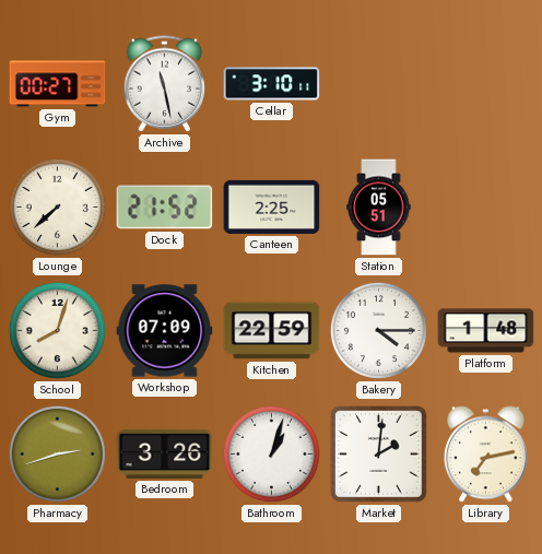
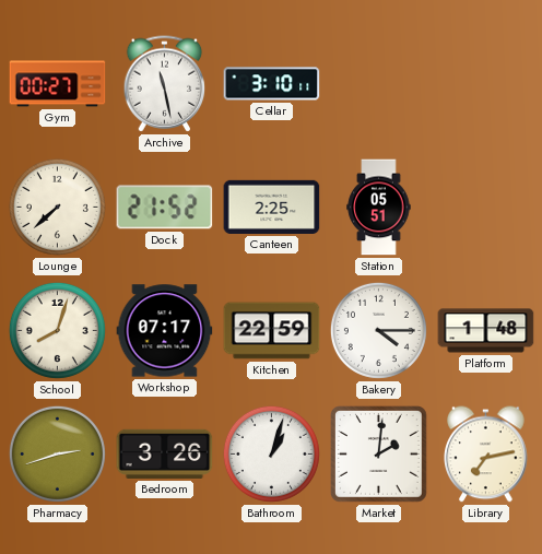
Workshop: 07:09 -> 07:17
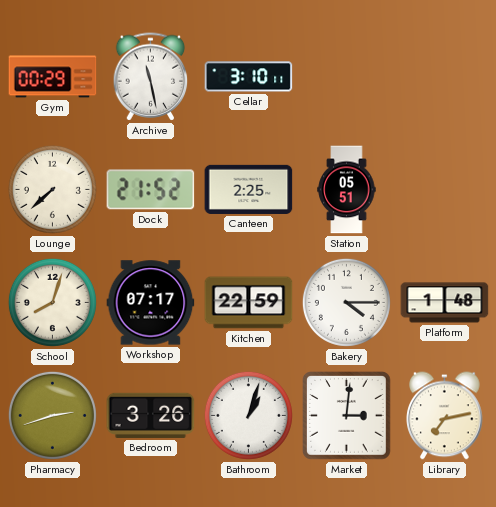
Gym: 00:27 -> 00:29
Market: 2:01 -> 3:01
